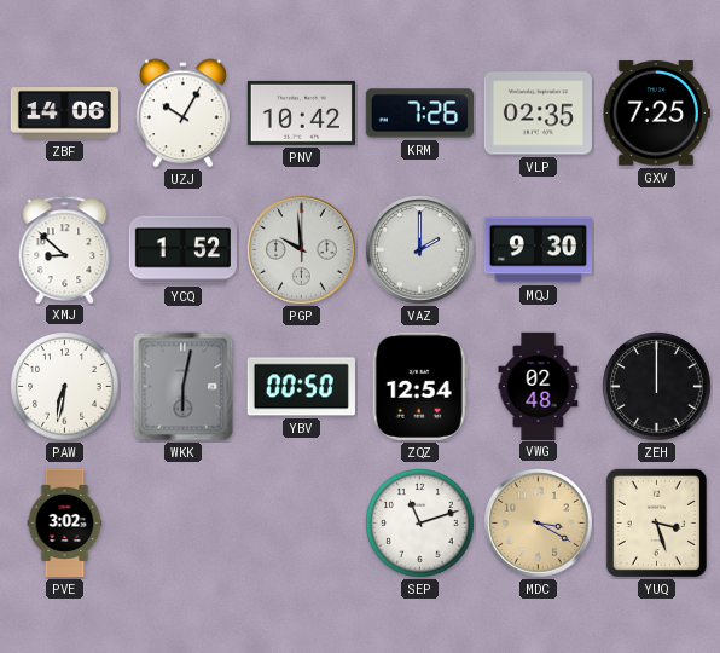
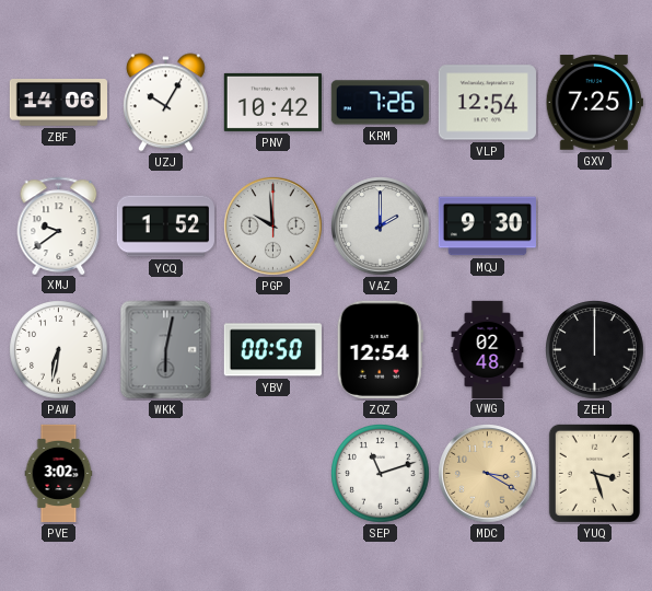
VLP: 02:35 -> 12:54
XMJ: 8:52 -> 9:39
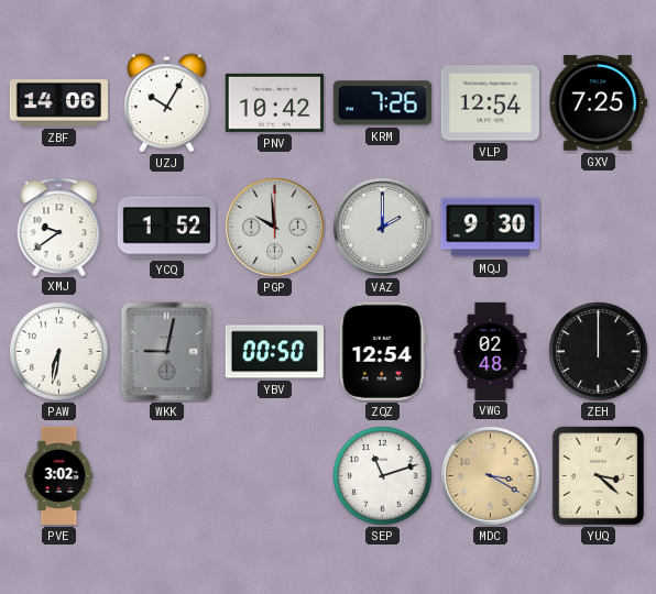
WKK: 6:02 -> 9:02
YUQ: 3:27 -> 3:22
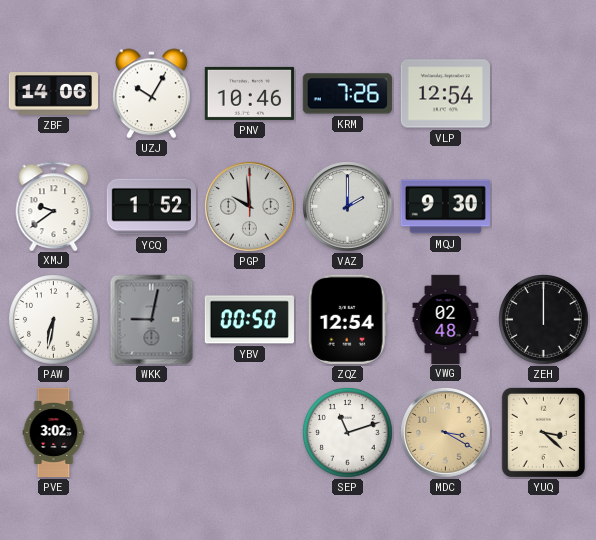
PNV: 10:42 -> 10:46
GXV: 7:25 -> none
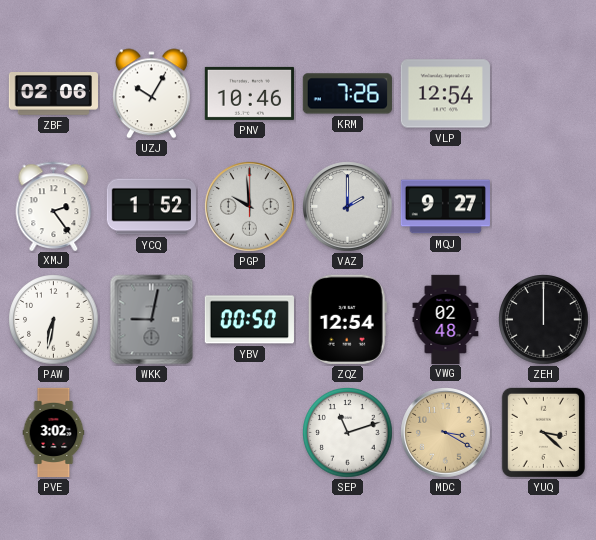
ZBF: 14:06 -> 02:06
XMJ: 9:39 -> 2:24
MQJ: 9:30 -> 9:27
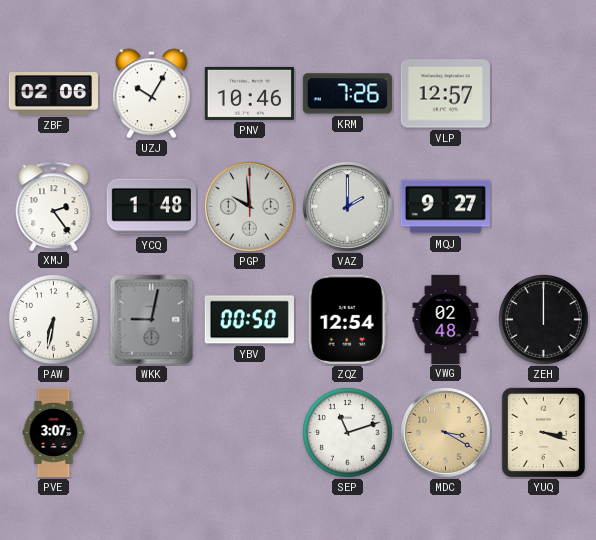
VLP: 12:54 -> 12:57
YCQ: 1:52 -> 1:48
PVE: 3:02 -> 3:07
YUQ: 3:22 -> 3:18
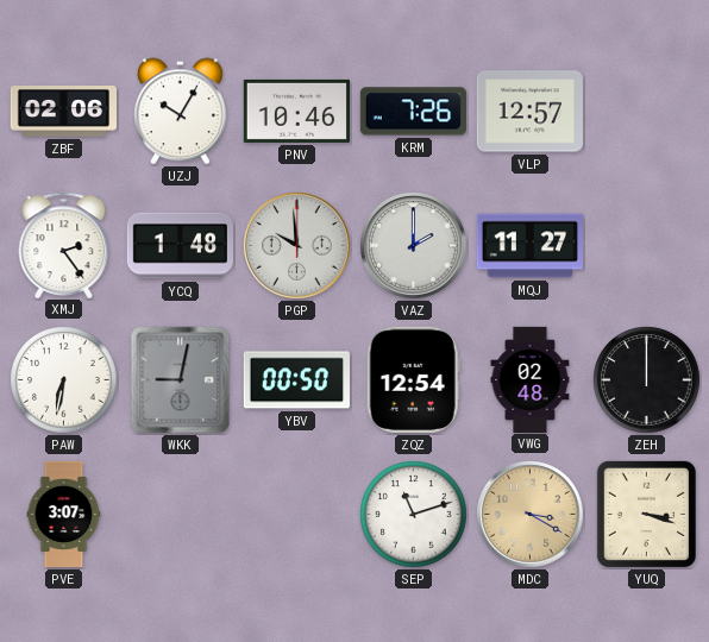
MQJ: 9:27 -> 11:27
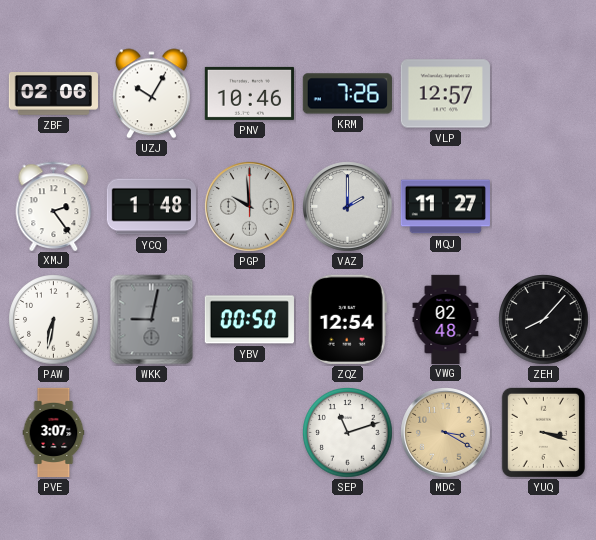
ZEH: 12:00 -> 8:07
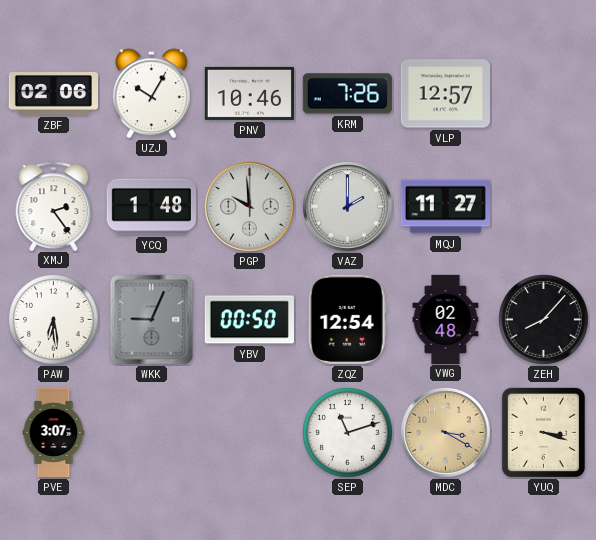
PAW: 6:32 -> 6:29
WKK: 9:02 -> 9:04
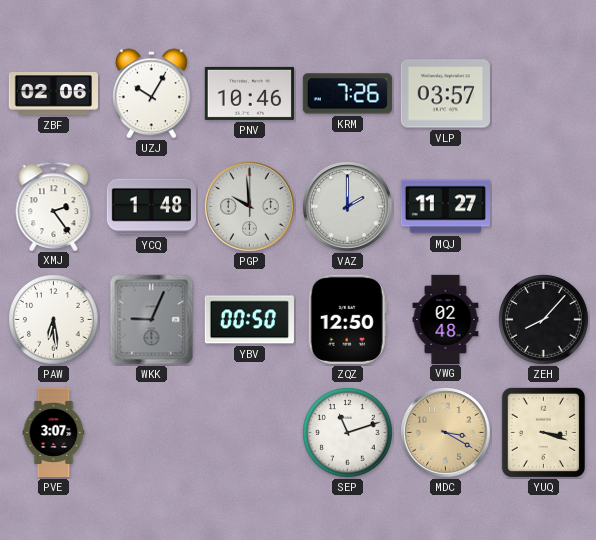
VLP: 12:57 -> 03:57
ZQZ: 12:54 -> 12:50
